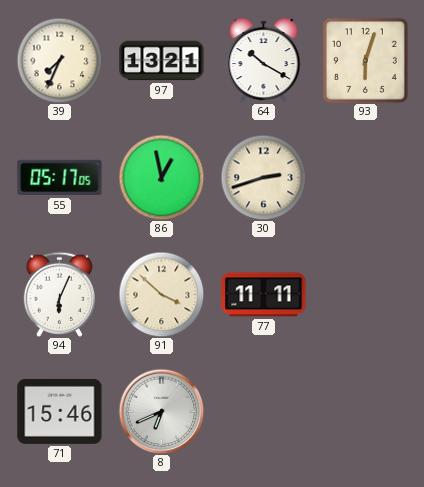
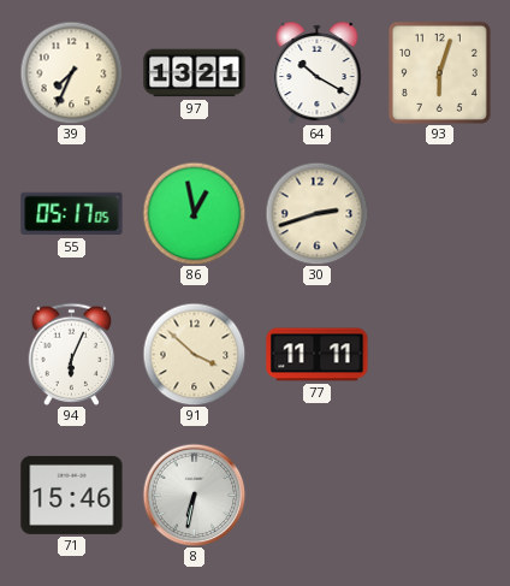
8: 6:41 -> 6:32
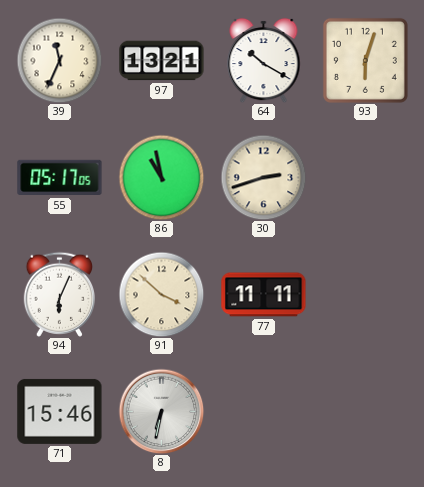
39: 7:34 -> 11:34
86: 12:58 -> 10:58
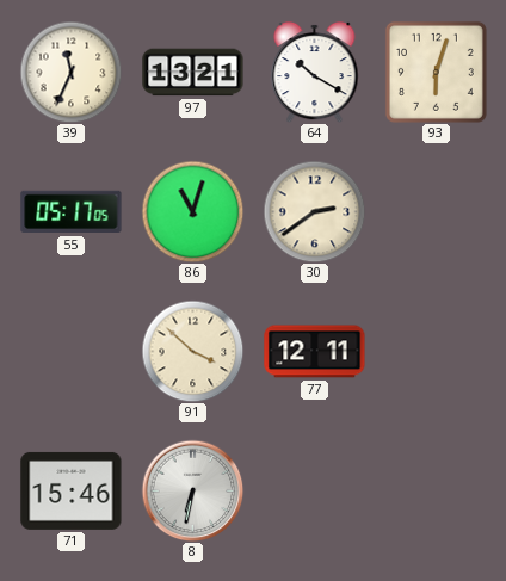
86: 10:58 -> 11:03
30: 2:42 -> 2:39
94: 6:04 -> none
77: 11:11 -> 12:11
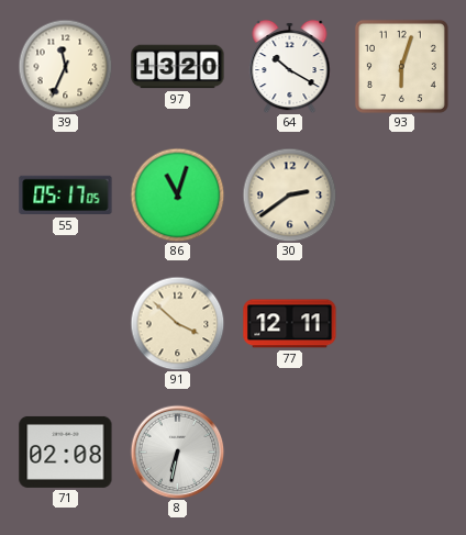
97: 13:21 -> 13:20
71: 15:46 -> 02:08
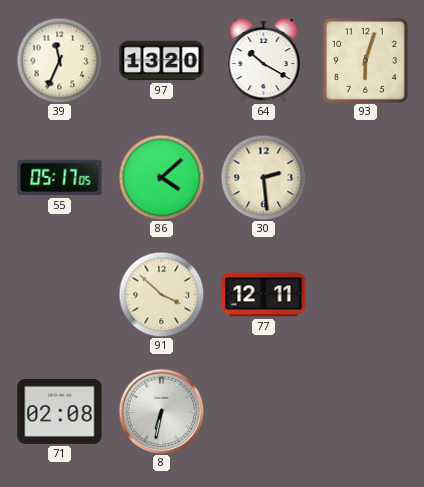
86: 11:03 -> 4:08
30: 2:39 -> 2:29
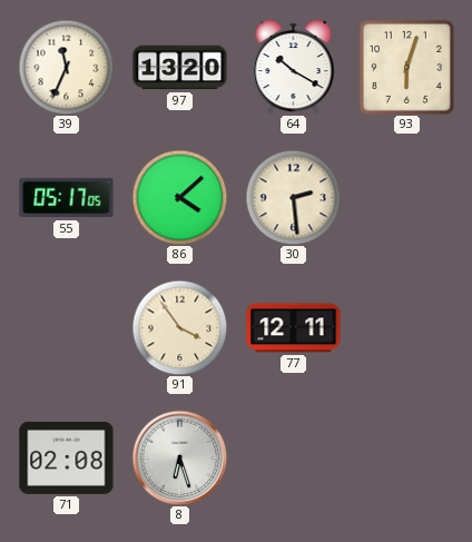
91: 3:52 -> 3:54
8: 6:32 -> 6:27
